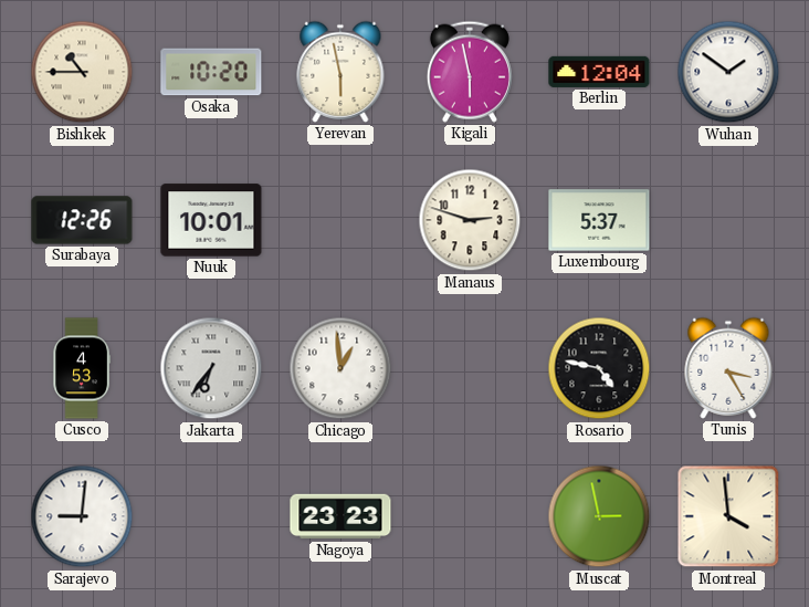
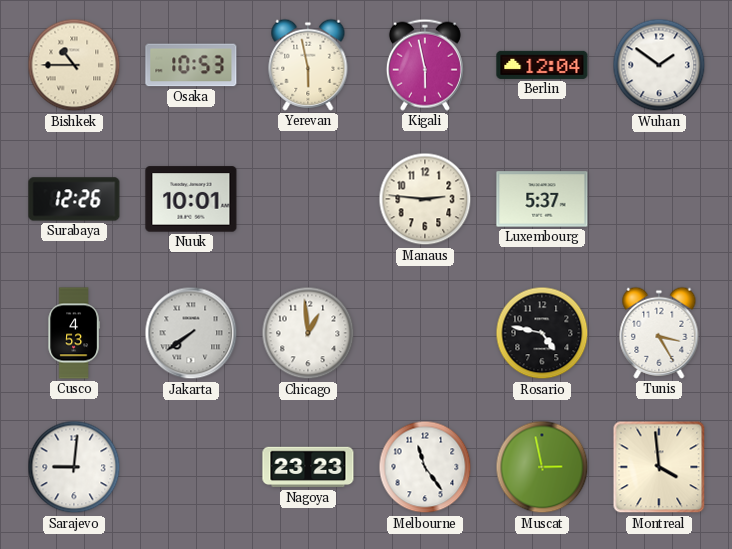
Osaka: 10:20 -> 10:53
Manaus: 2:48 -> 2:46
Jakarta: 6:36 -> 7:39
Melbourne: none -> 11:24
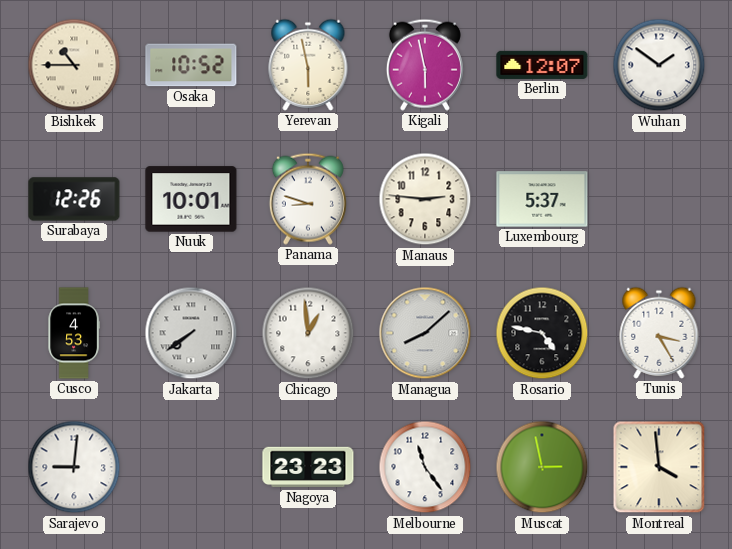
Osaka: 10:53 -> 10:52
Berlin: 12:04 -> 12:07
Panama: none -> 8:48
Managua: none -> 8:08
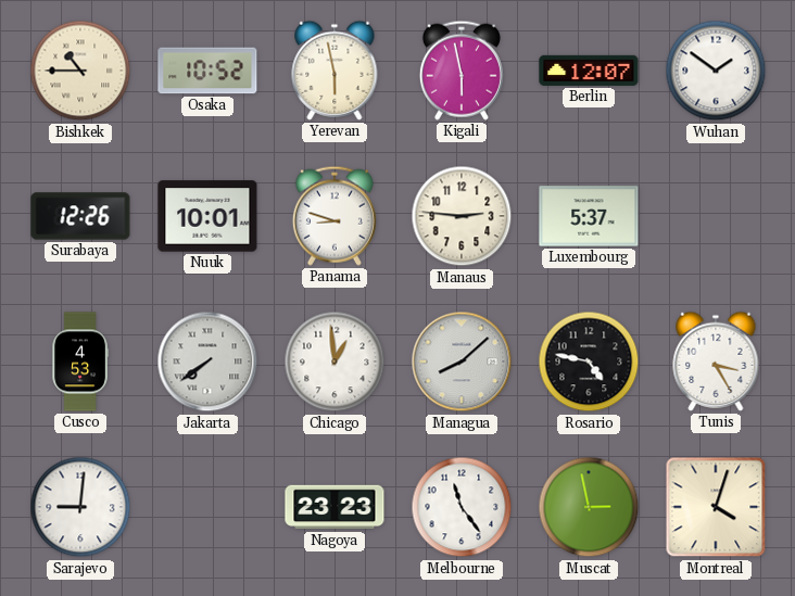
Montreal: 3:59 -> 4:03
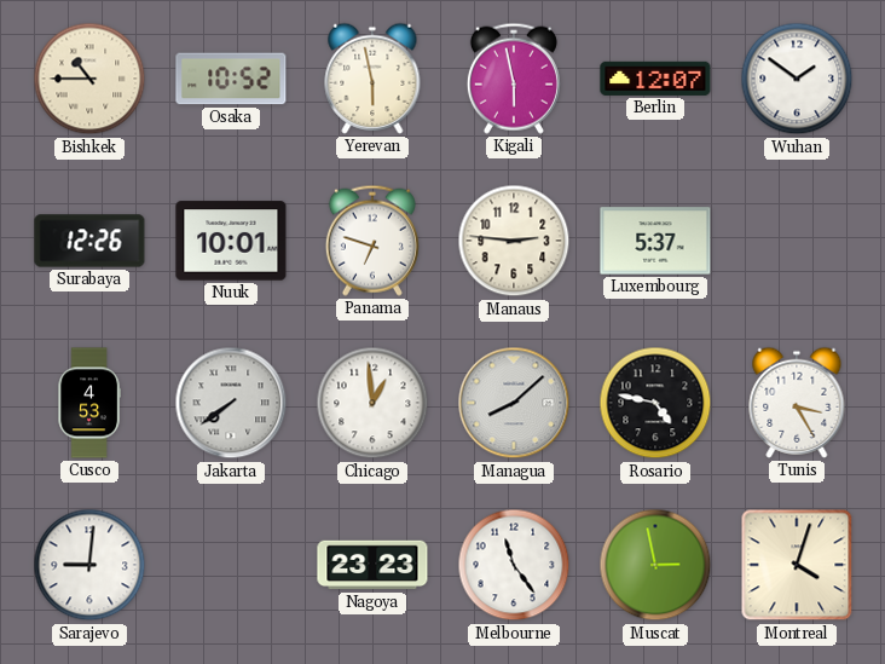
Panama: 8:48 -> 6:48
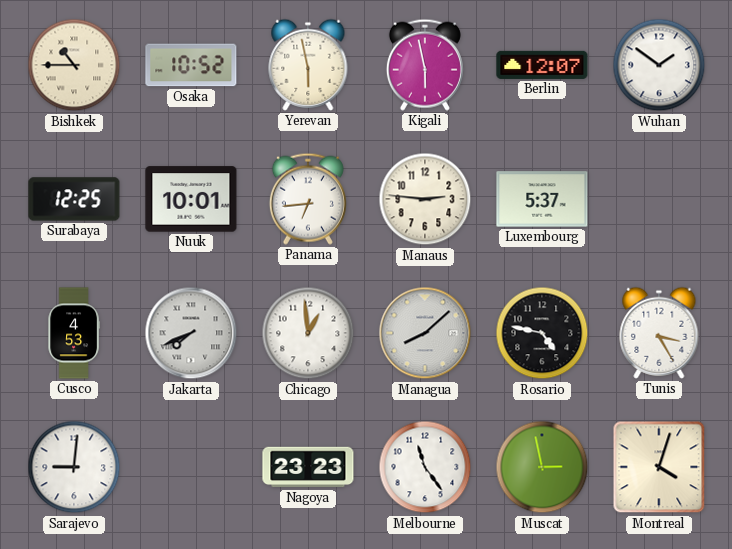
Surabaya: 12:26 -> 12:25
Panama: 6:48 -> 6:44
Jakarta: 7:39 -> 7:41
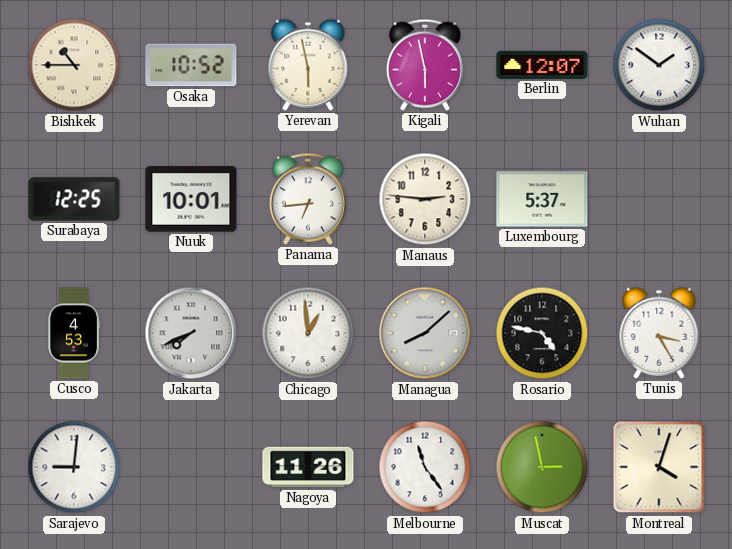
Nagoya: 23:23 -> 11:26
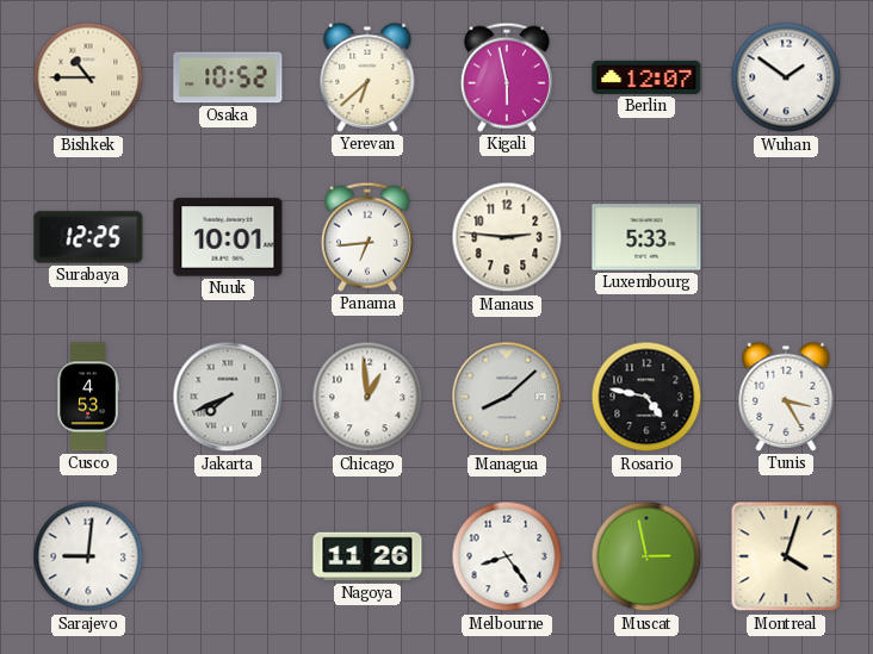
Yerevan: 5:58 -> 6:38
Luxembourg: 5:37 -> 5:33
Melbourne: 11:24 -> 8:24
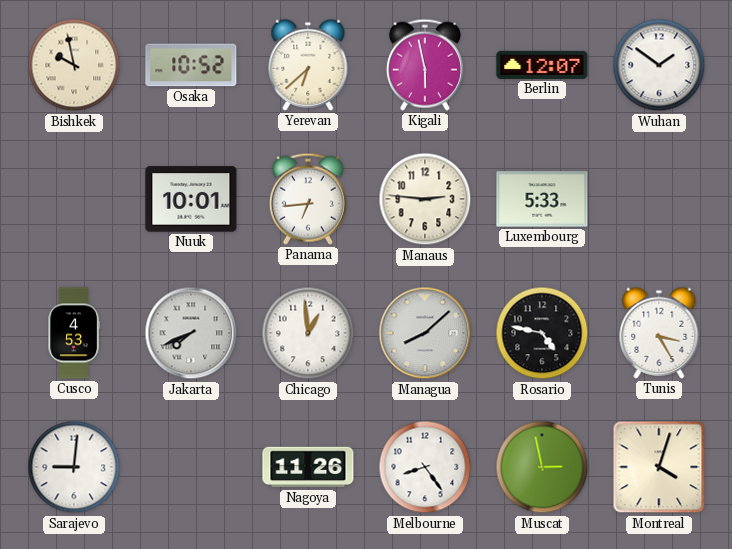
Bishkek: 10:45 -> 9:58
Surabaya: 12:25 -> none
